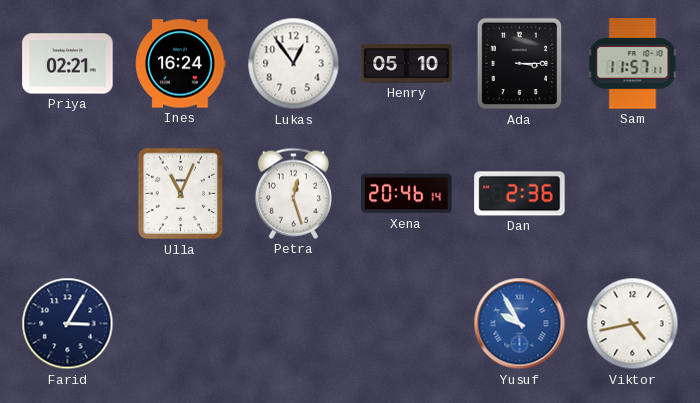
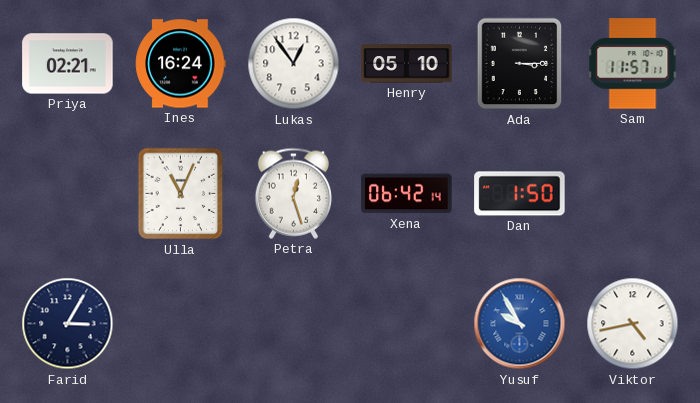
Xena: 20:46 -> 06:42
Dan: 2:36 -> 1:50
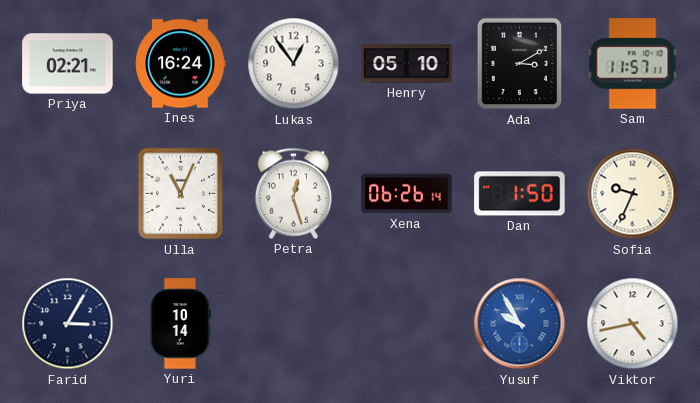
Ada: 3:15 -> 3:10
Xena: 06:42 -> 06:26
Sofia: none -> 9:34
Yuri: none -> 10:14
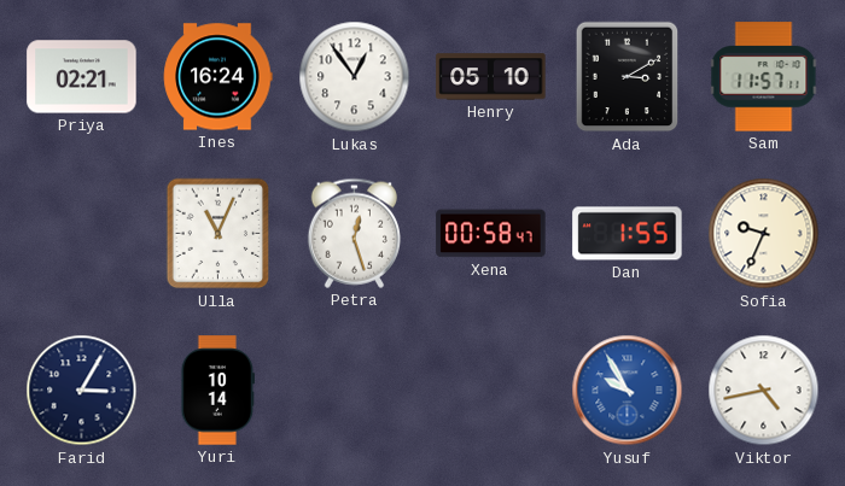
Xena: 06:26 -> 00:58
Dan: 1:50 -> 1:55
